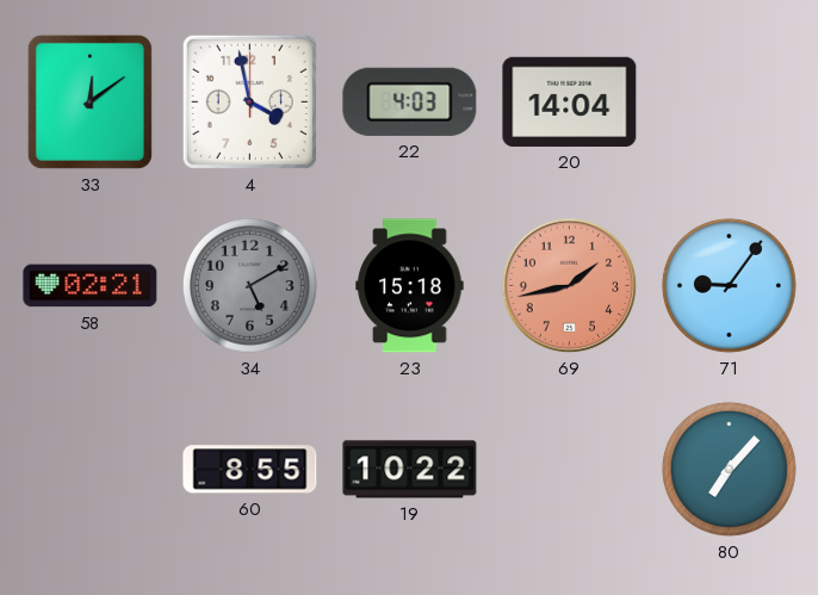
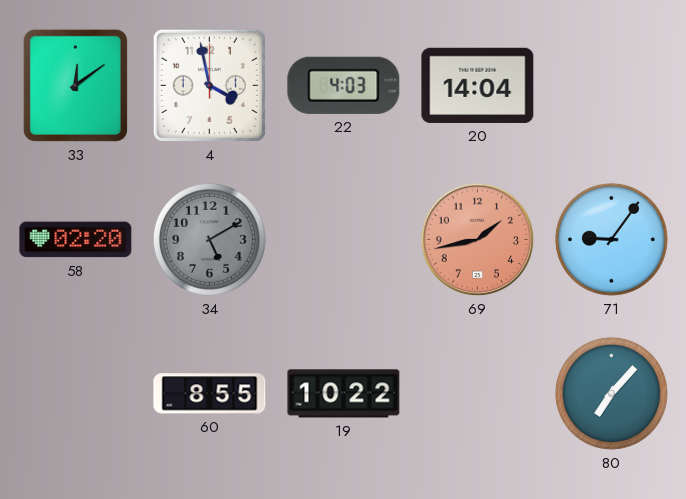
58: 02:21 -> 02:20
23: 15:18 -> none
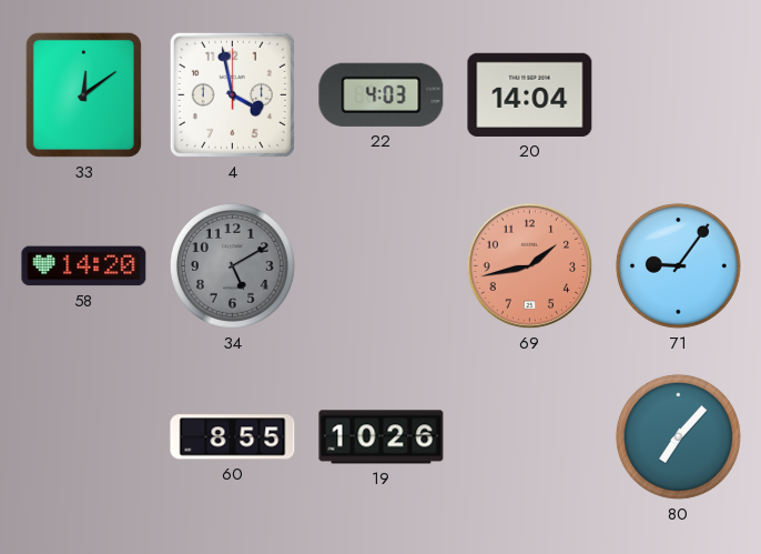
58: 02:20 -> 14:20
19: 10:22 -> 10:26
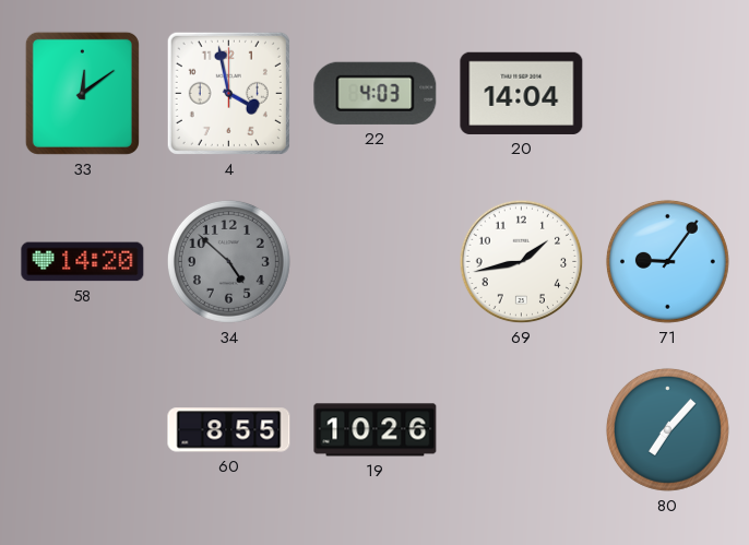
34: 5:10 -> 4:52
69 dial: salmon -> white
